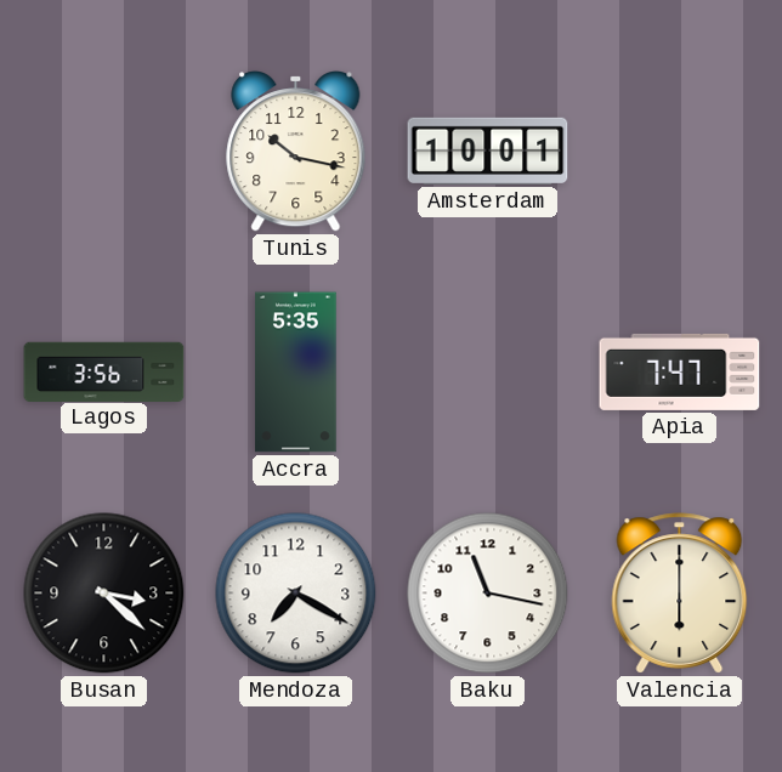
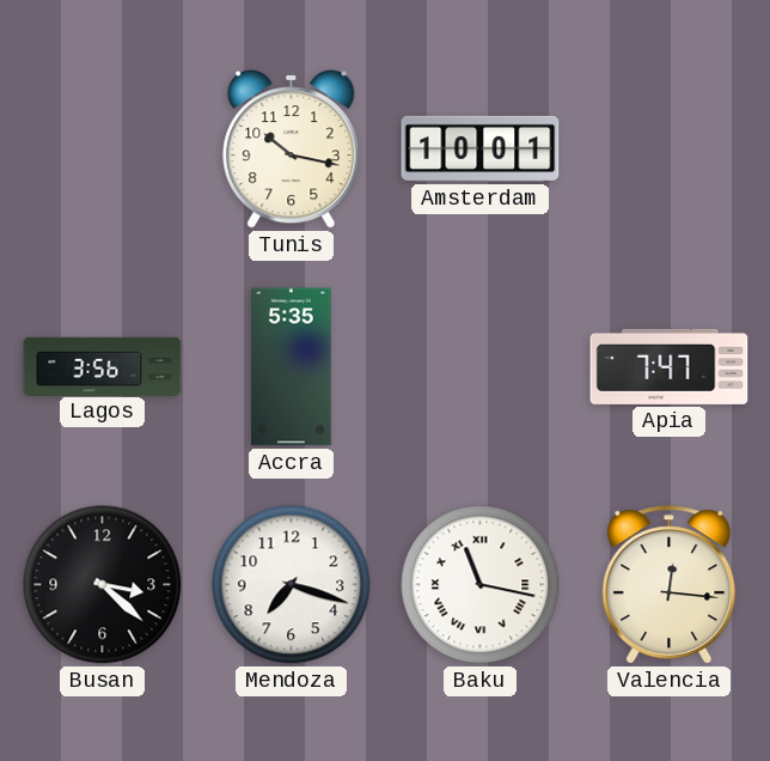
Mendoza: 7:20 -> 7:18
Baku numerals: Arabic -> Roman
Valencia: 6:00 -> 12:16
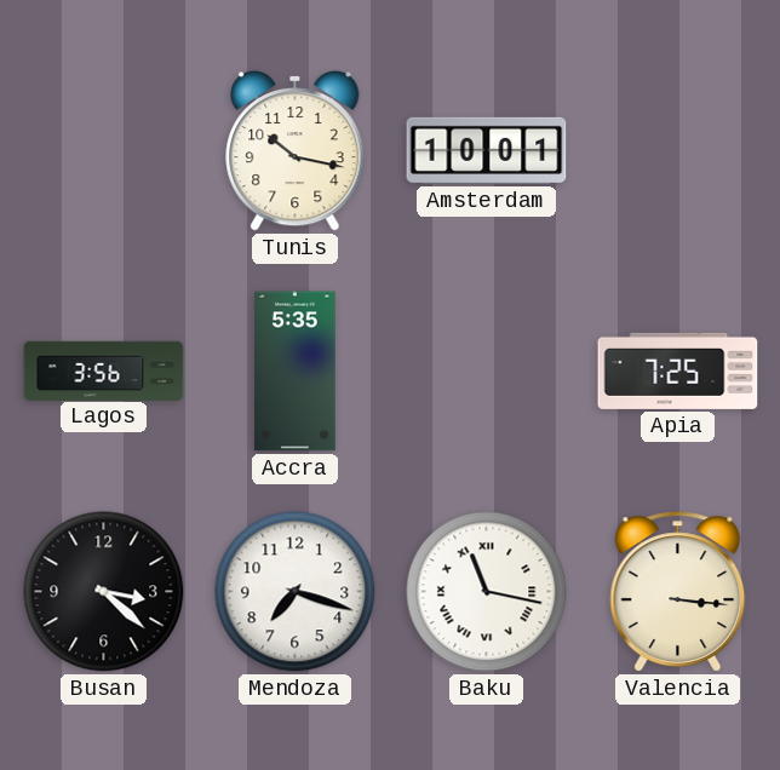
Apia: 7:47 -> 7:25
Valencia: 12:16 -> 3:16
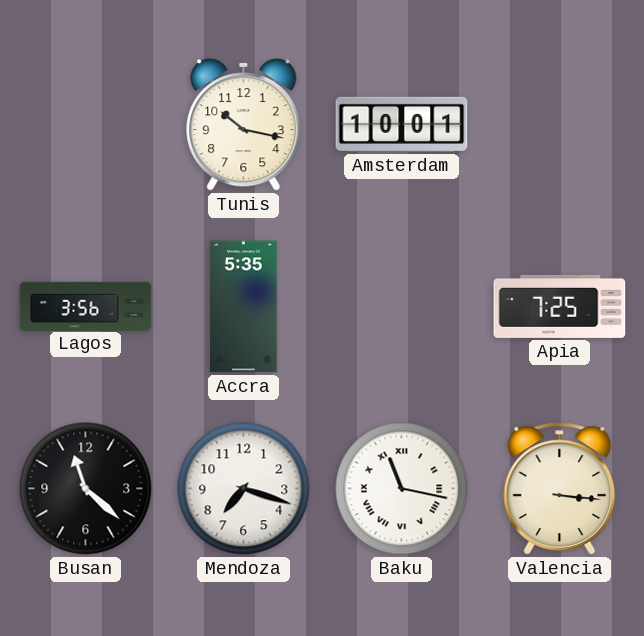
Busan: 3:22 -> 11:22
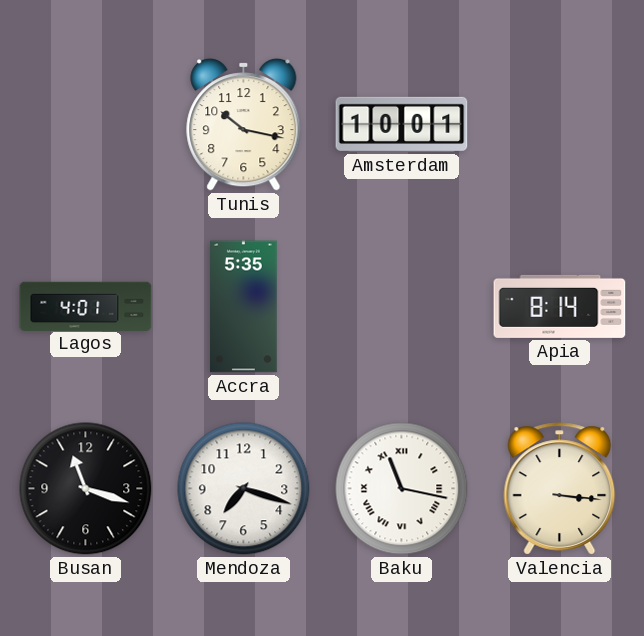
Lagos: 3:56 -> 4:01
Apia: 7:25 -> 8:14
Busan: 11:22 -> 11:18
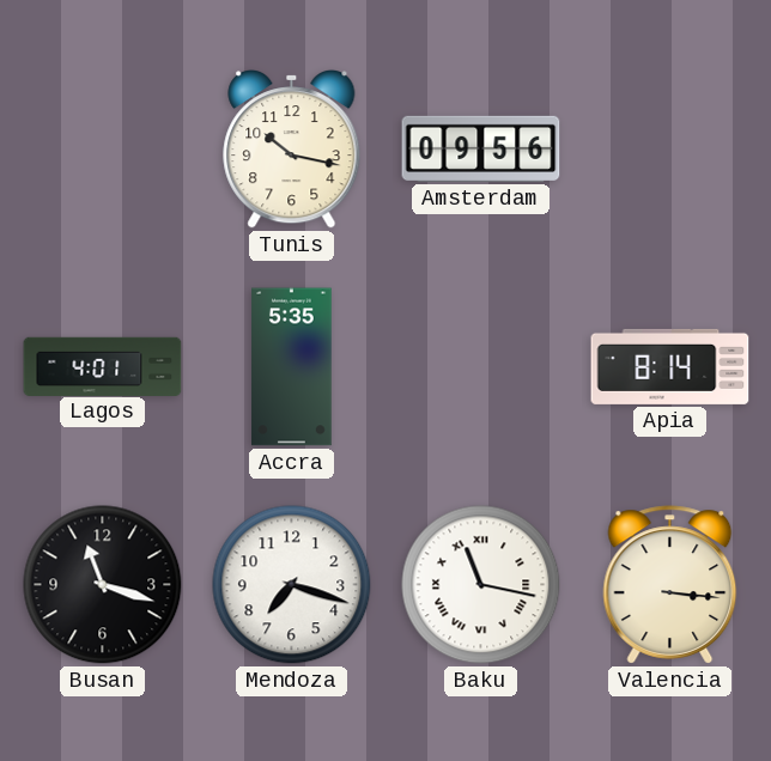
Amsterdam: 10:01 -> 09:56
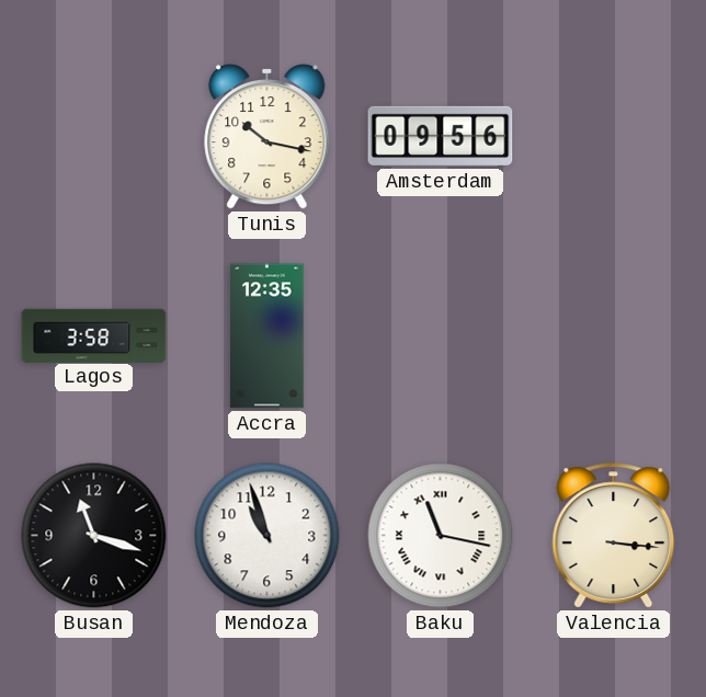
Lagos: 4:01 -> 3:58
Accra: 5:35 -> 12:35
Apia: 8:14 -> none
Mendoza: 7:18 -> 10:57
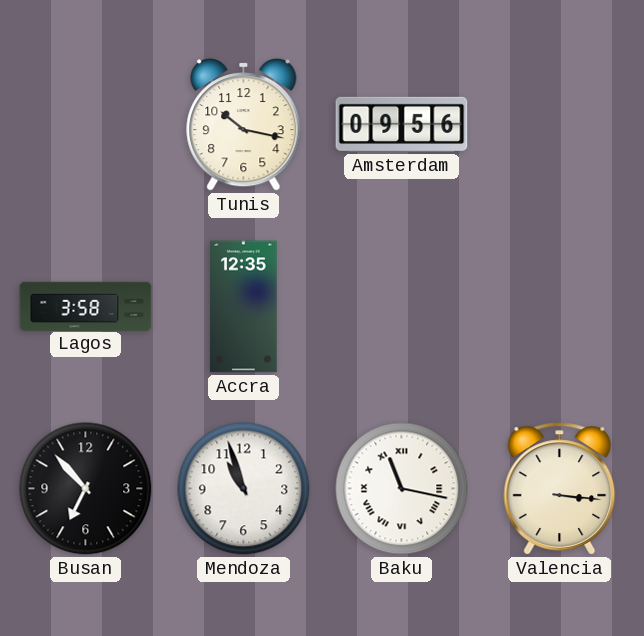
Busan: 11:18 -> 6:53
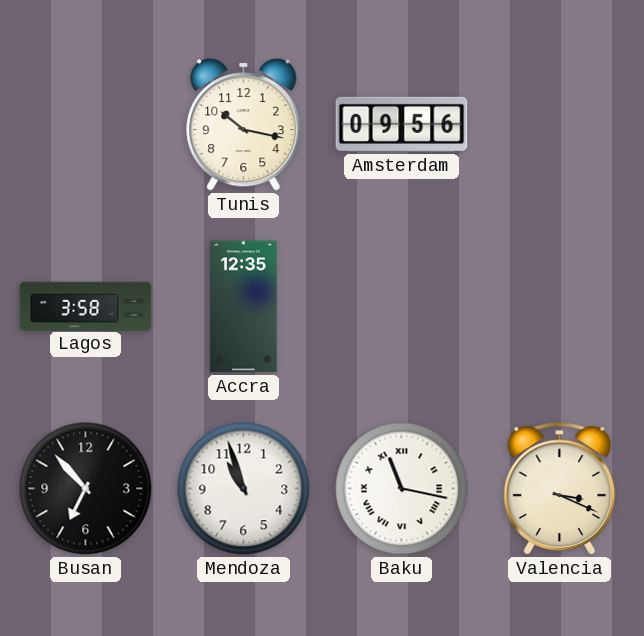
Valencia: 3:16 -> 3:19
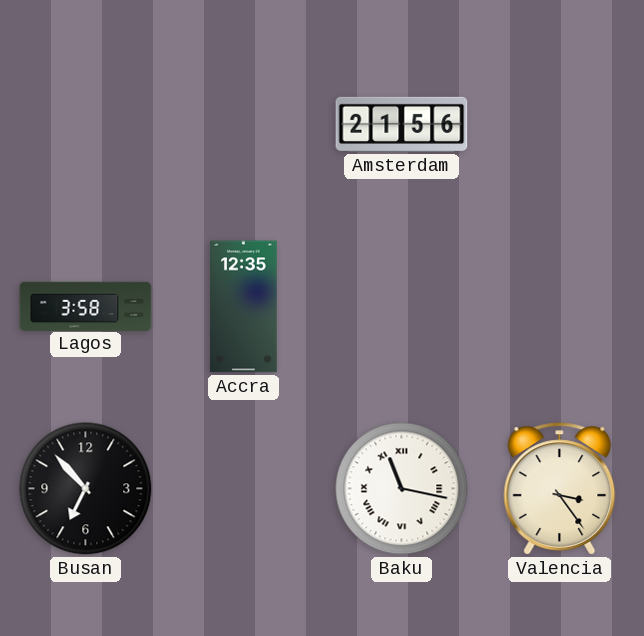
Tunis: 10:17 -> none
Amsterdam: 09:56 -> 21:56
Mendoza: 10:57 -> none
Valencia: 3:19 -> 3:24
